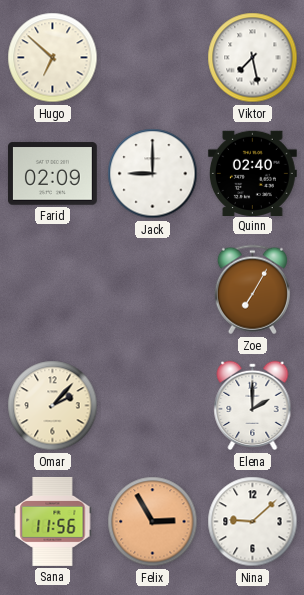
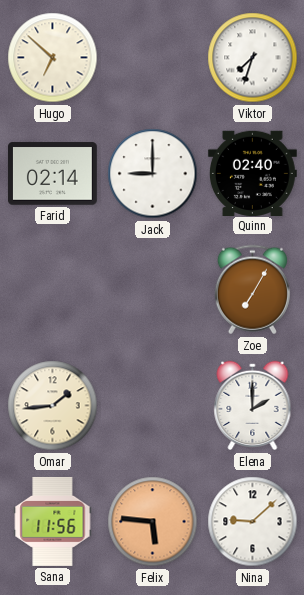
Viktor: 7:28 -> 7:33
Farid: 02:09 -> 02:14
Omar: 2:07 -> 1:44
Felix: 2:55 -> 5:46
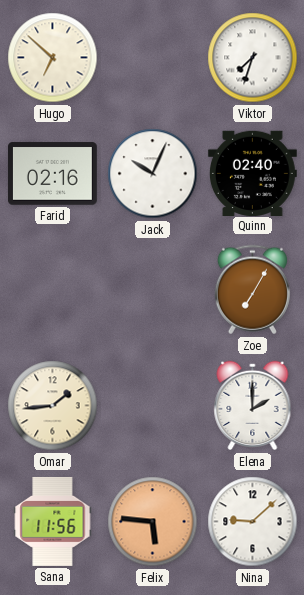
Farid: 02:14 -> 02:16
Jack: 9:00 -> 10:04
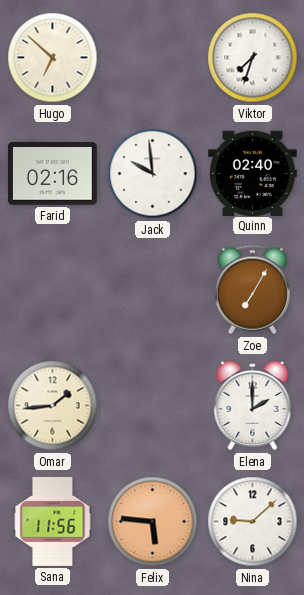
Jack: 10:04 -> 9:59
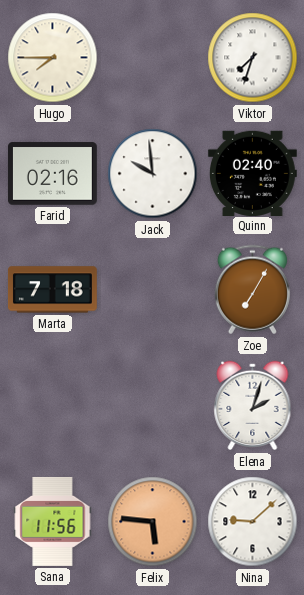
Hugo: 6:52 -> 7:45
Marta: none -> 7:18
Omar: 1:44 -> none
Elena: 2:00 -> 2:03
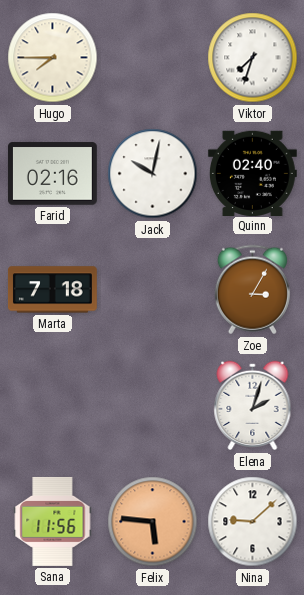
Jack: 9:59 -> 10:02
Zoe: 7:05 -> 3:05
